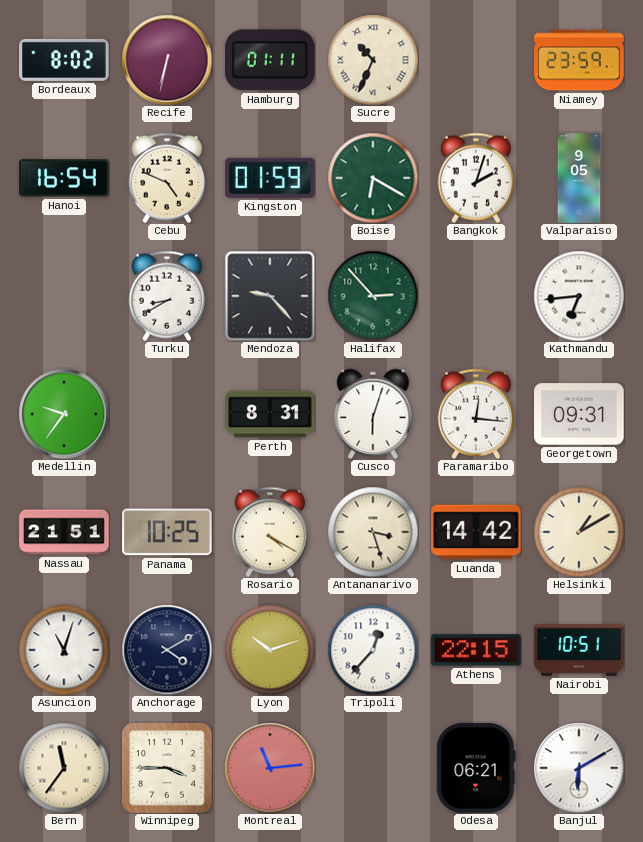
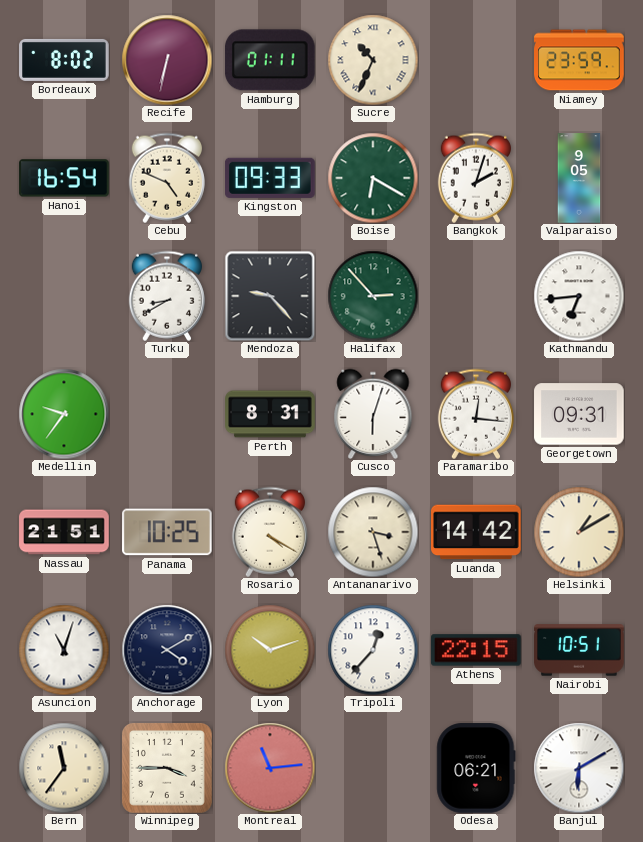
Kingston: 01:59 -> 09:33
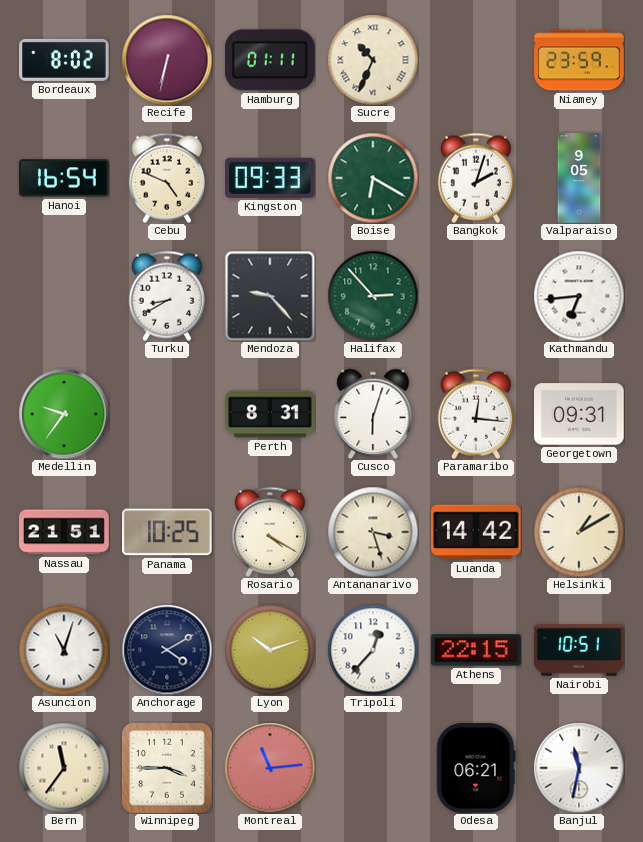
Banjul: 6:10 -> 11:32
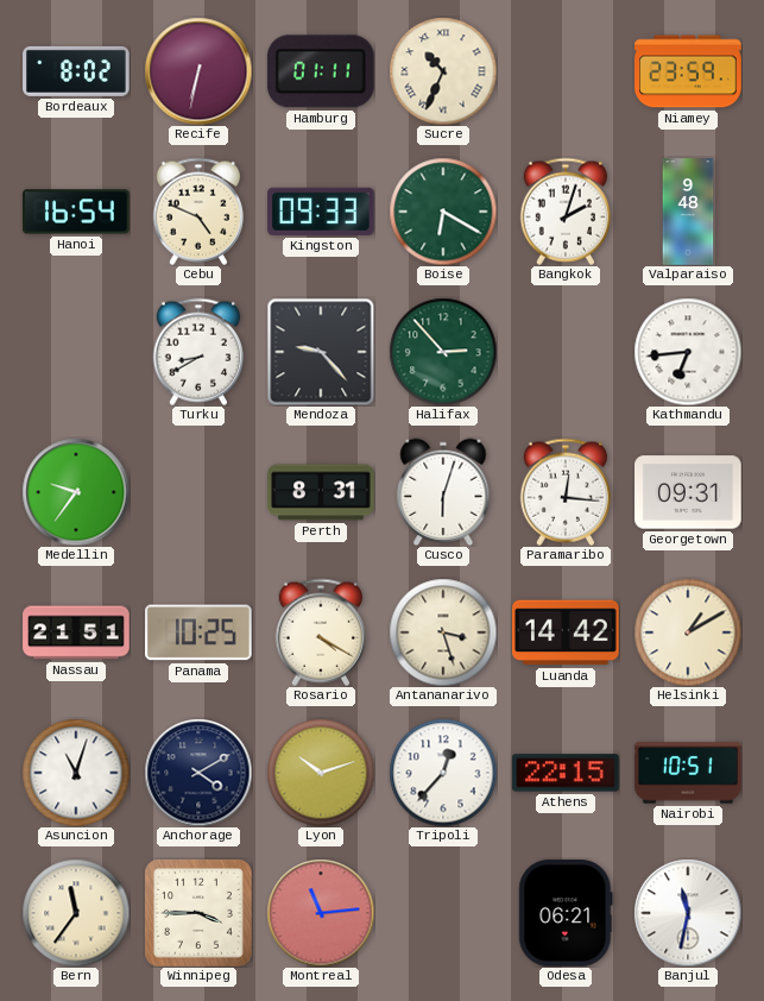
Valparaiso: 9:05 -> 9:48
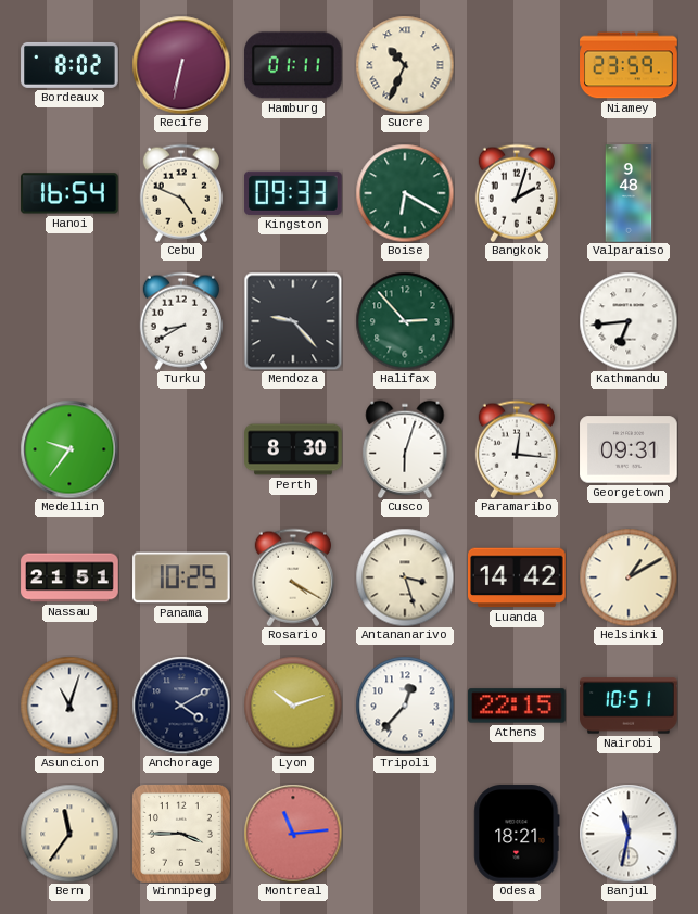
Perth: 8:31 -> 8:30
Odesa: 06:21 -> 18:21
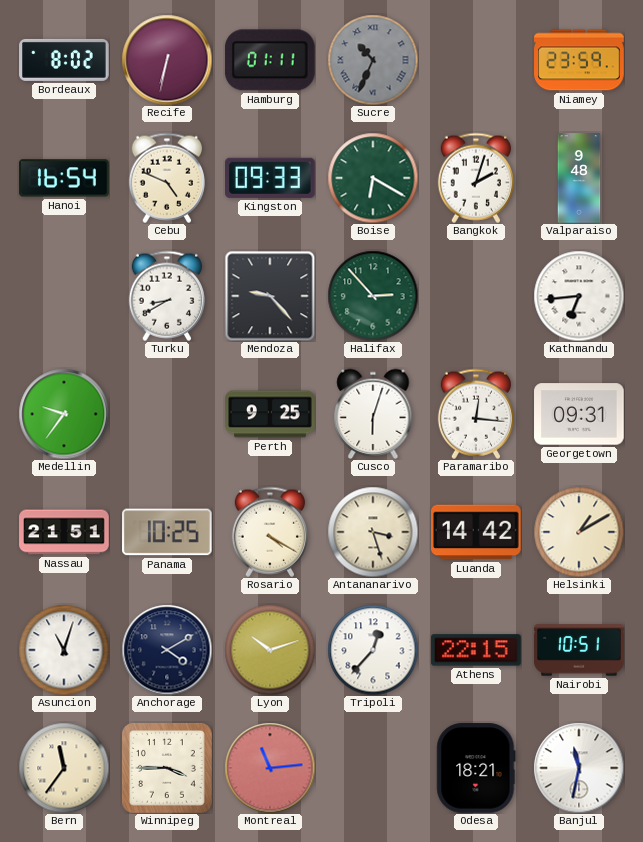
Sucre dial: cream -> grey
Perth: 8:30 -> 9:25
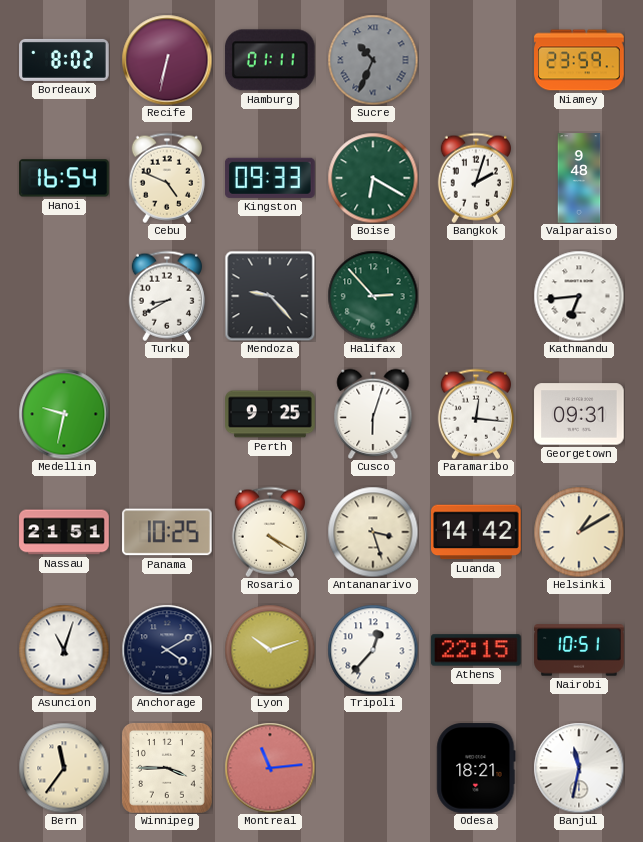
Medellin: 9:36 -> 9:32
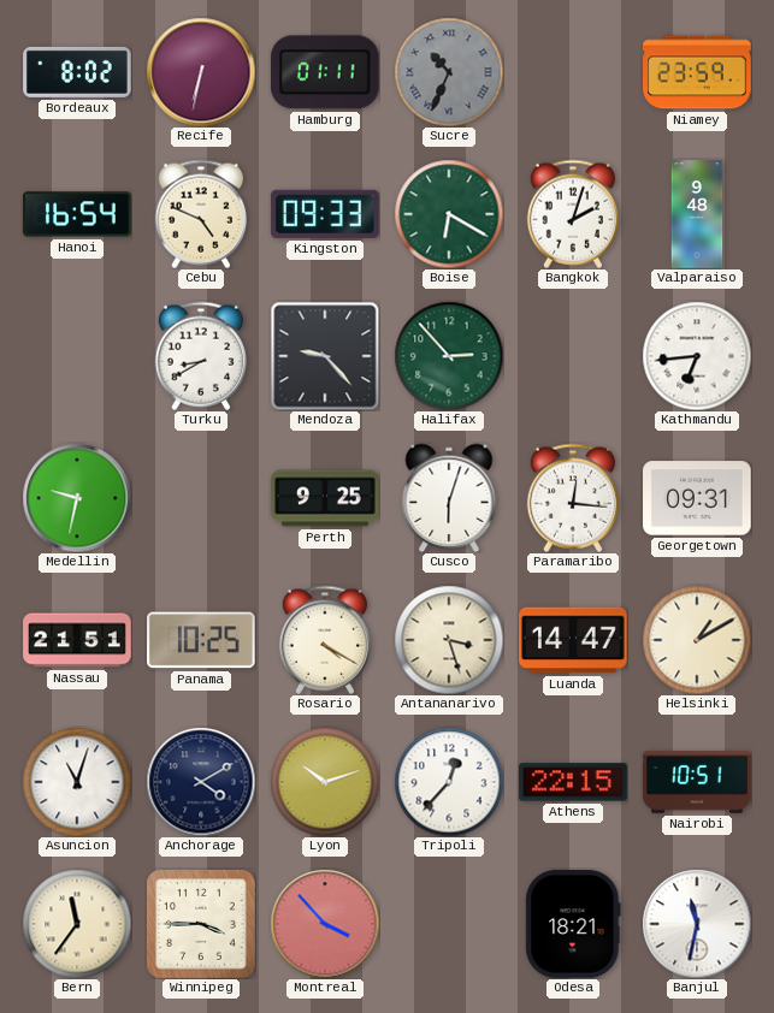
Luanda: 14:42 -> 14:47
Montreal: 11:14 -> 3:53
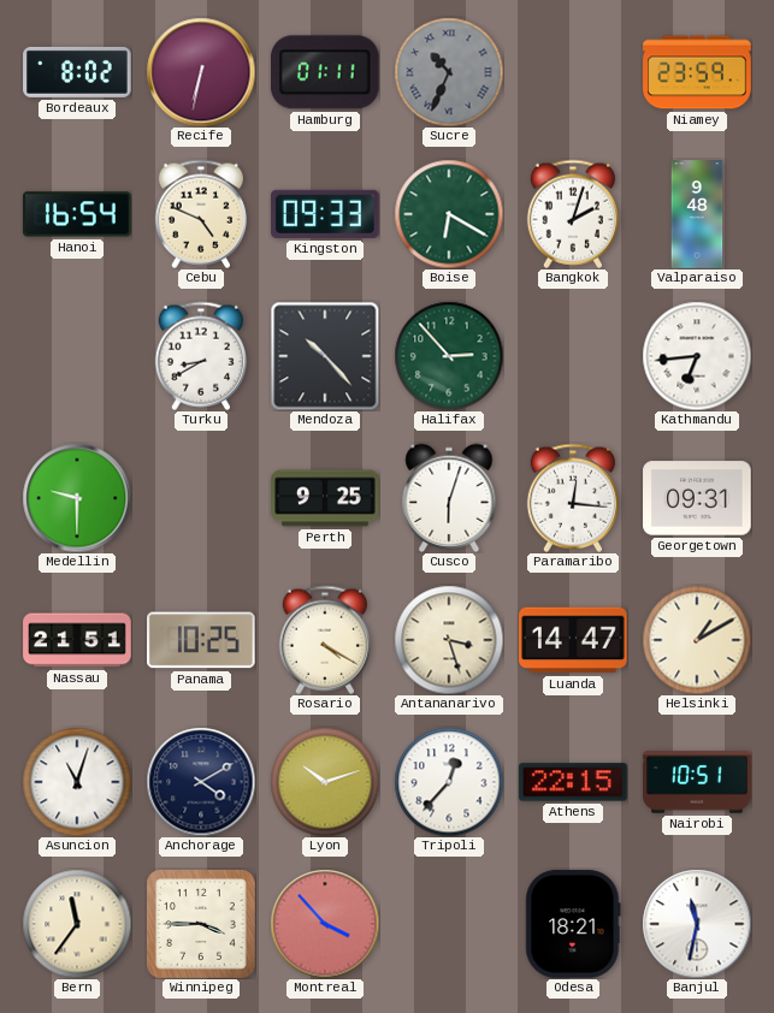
Mendoza: 9:23 -> 10:23
Medellin: 9:32 -> 9:30
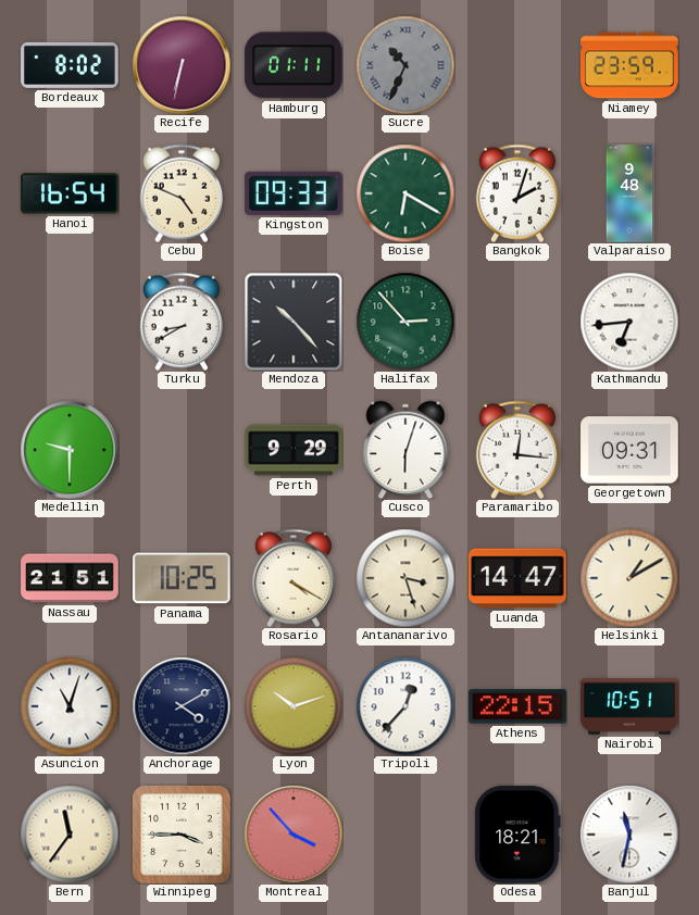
Perth: 9:25 -> 9:29
